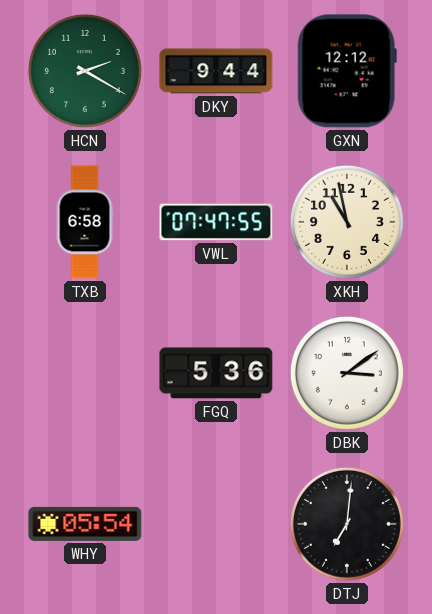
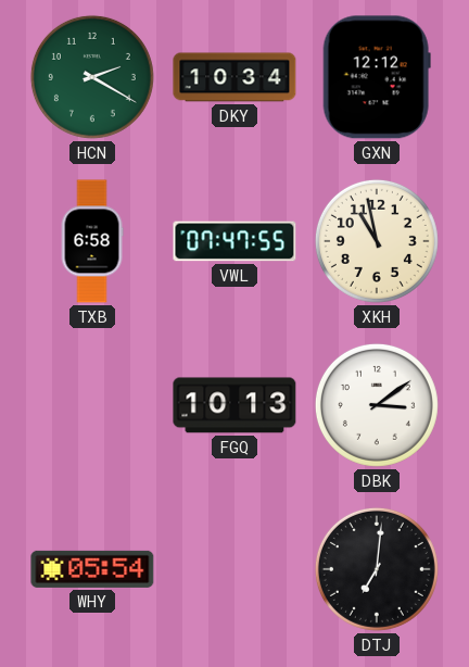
DKY: 9:44 -> 10:34
FGQ: 5:36 -> 10:13
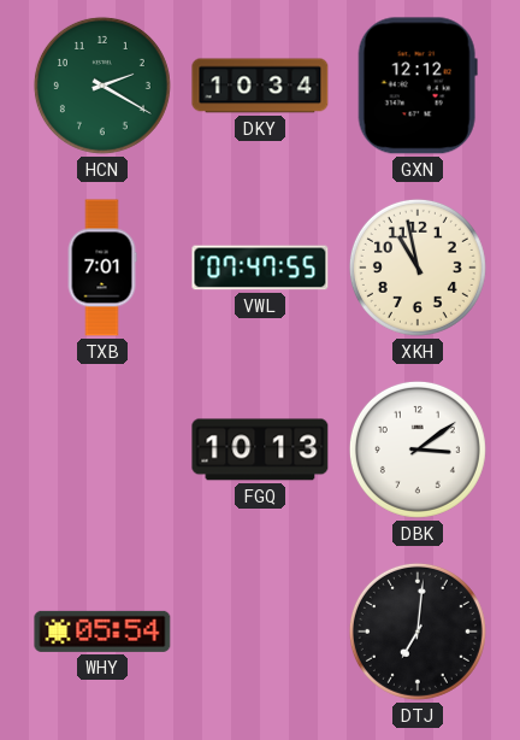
TXB: 6:58 -> 7:01
